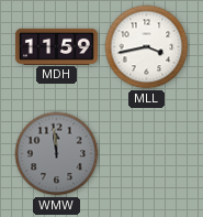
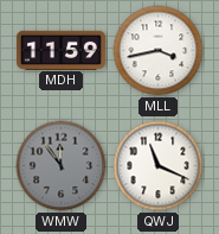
WMW: 11:59 -> 11:54
QWJ: none -> 11:19
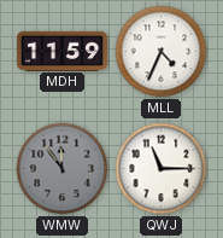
MLL: 3:43 -> 4:34
QWJ: 11:19 -> 11:15
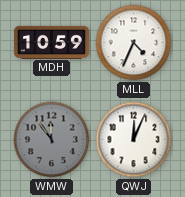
MDH: 11:59 -> 10:59
QWJ: 11:15 -> 12:04
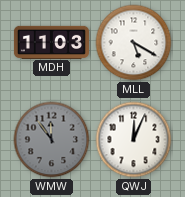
MDH: 10:59 -> 11:03
MLL: 4:34 -> 5:20
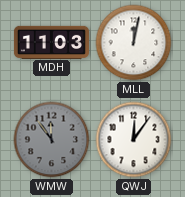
MLL: 5:20 -> 12:02
QWJ: 12:04 -> 12:06
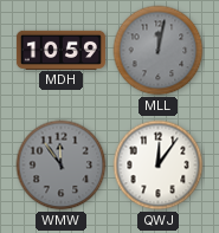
MDH: 11:03 -> 10:59
MLL dial: white -> grey
